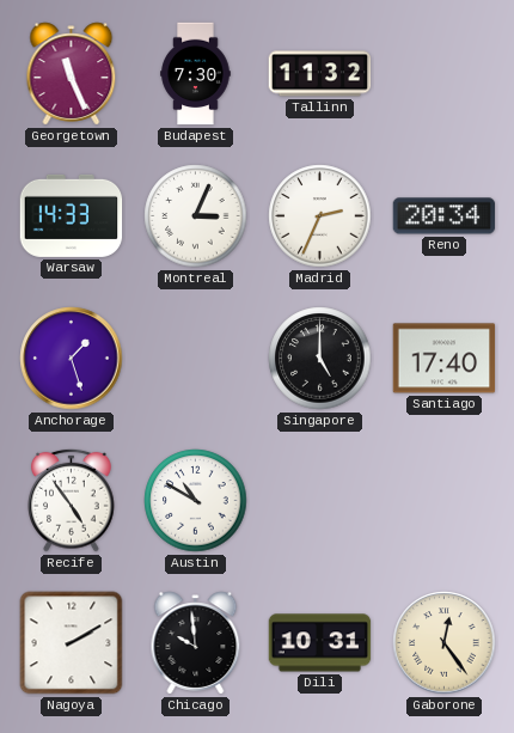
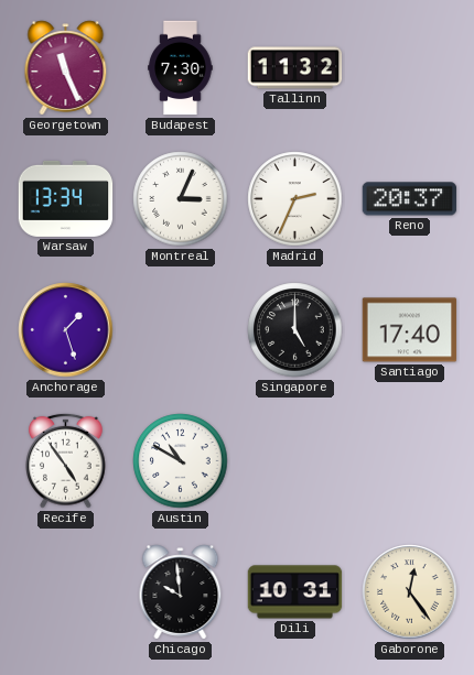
Warsaw: 14:33 -> 13:34
Reno: 20:34 -> 20:37
Nagoya: 2:10 -> none
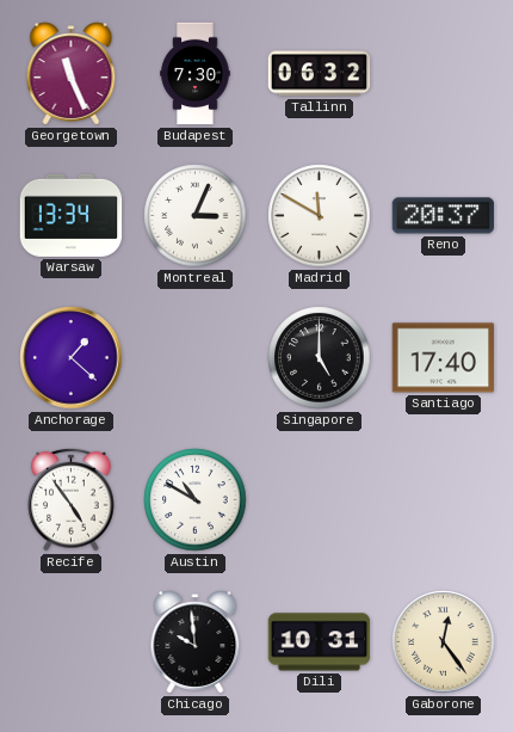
Tallinn: 11:32 -> 06:32
Madrid: 2:34 -> 11:50
Anchorage: 1:27 -> 1:22
